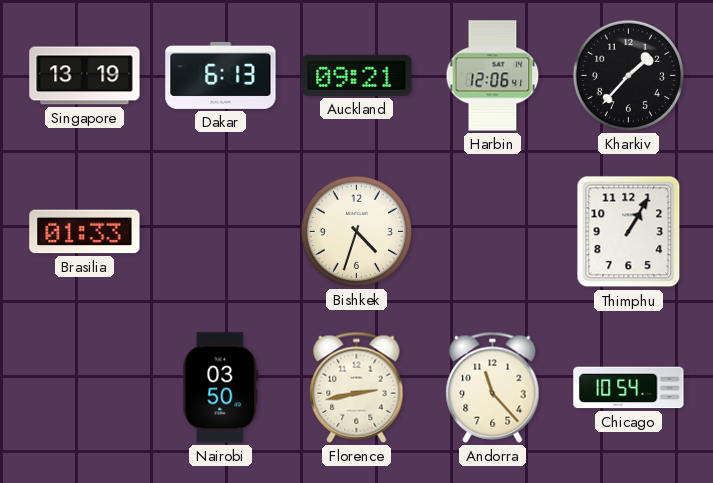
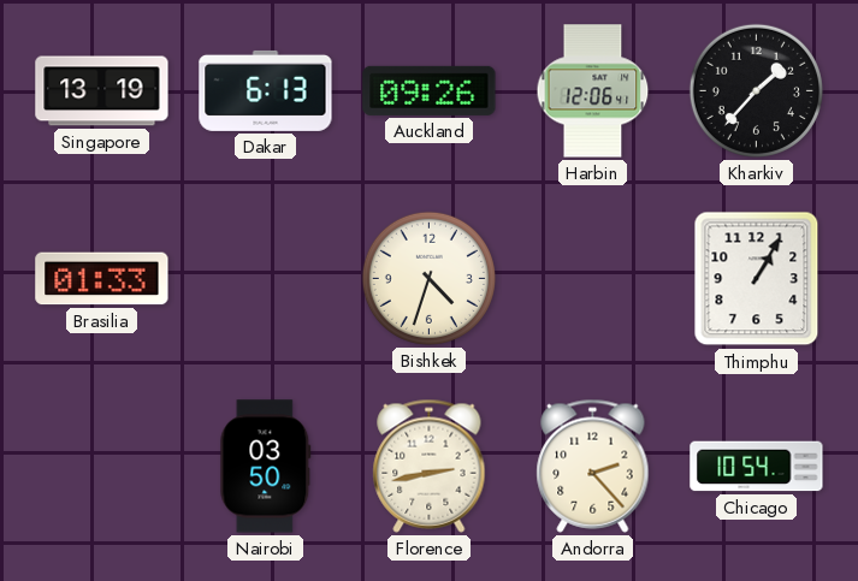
Auckland: 09:21 -> 09:26
Andorra: 11:23 -> 2:23
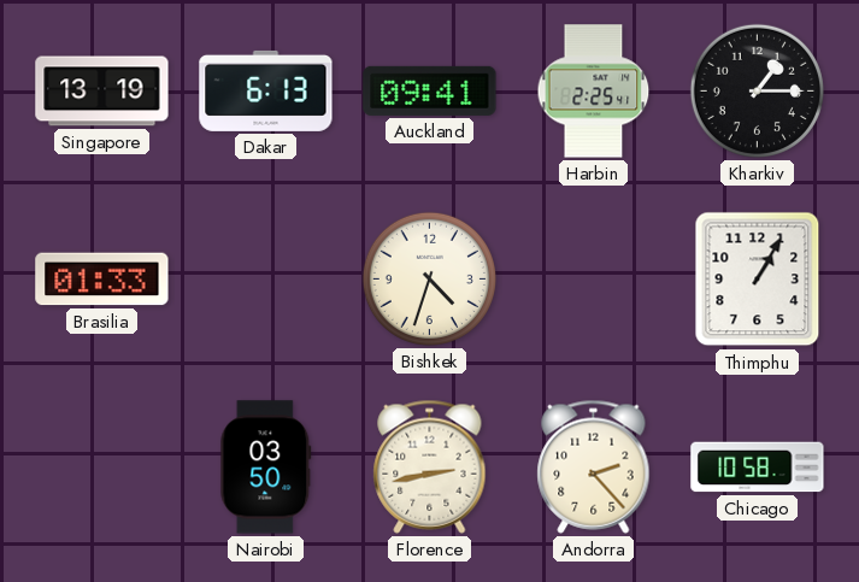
Auckland: 09:26 -> 09:41
Harbin: 12:06 -> 2:25
Kharkiv: 1:37 -> 1:15
Chicago: 10:54 -> 10:58
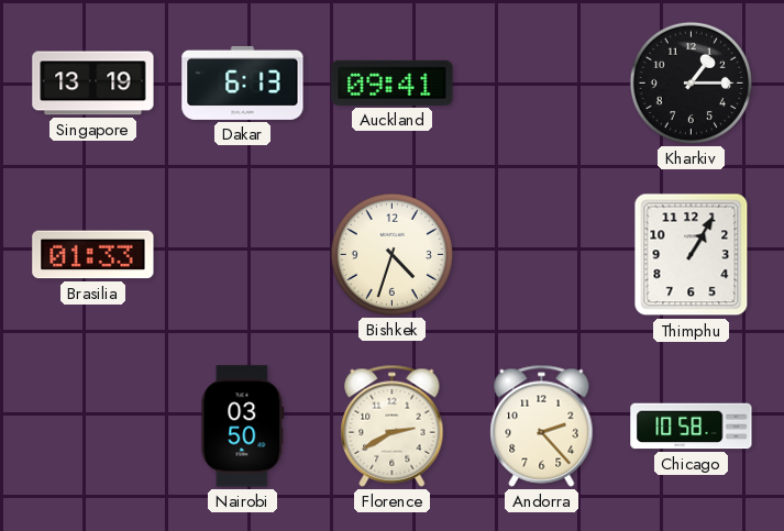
Harbin: 2:25 -> none
Florence: 2:43 -> 2:40
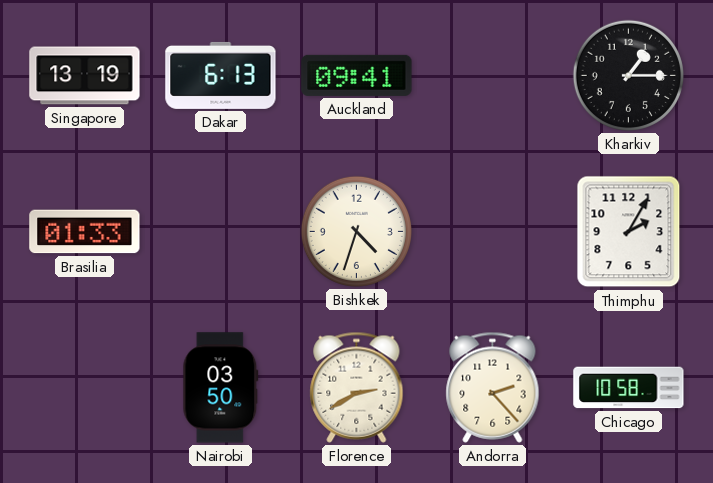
Thimphu: 1:05 -> 2:05
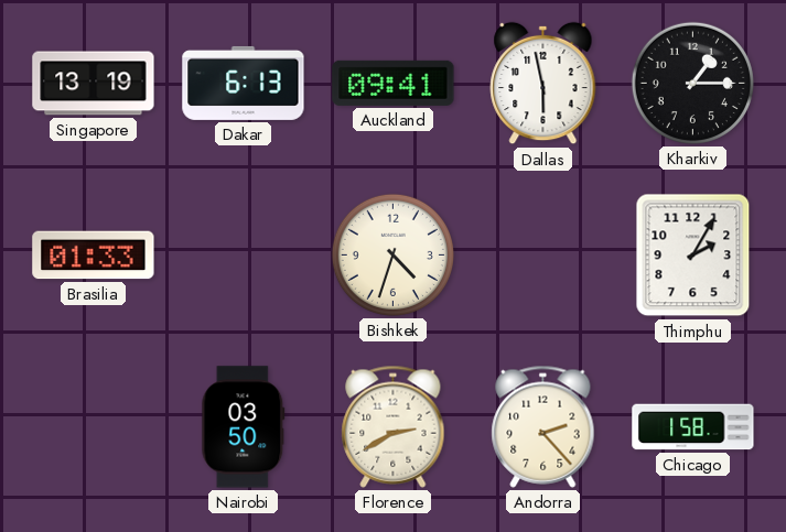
Dallas: none -> 5:58
Chicago: 10:58 -> 1:58
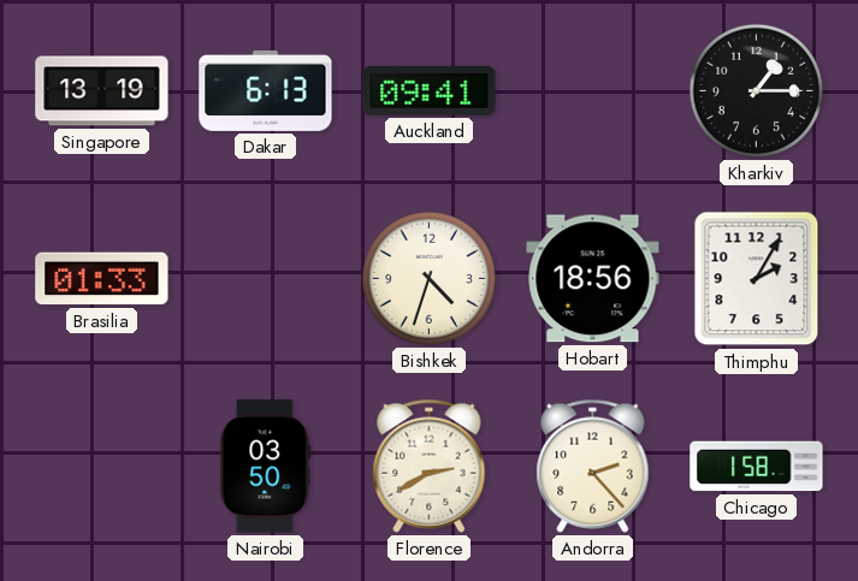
Dallas: 5:58 -> none
Hobart: none -> 18:56
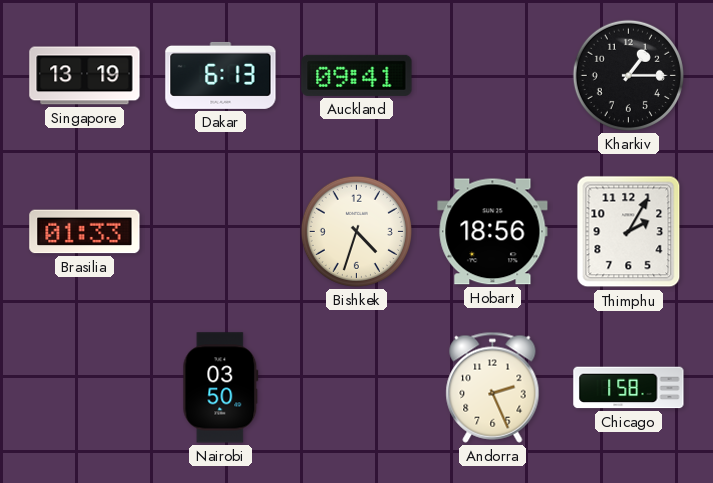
Florence: 2:40 -> none
Andorra: 2:23 -> 2:26
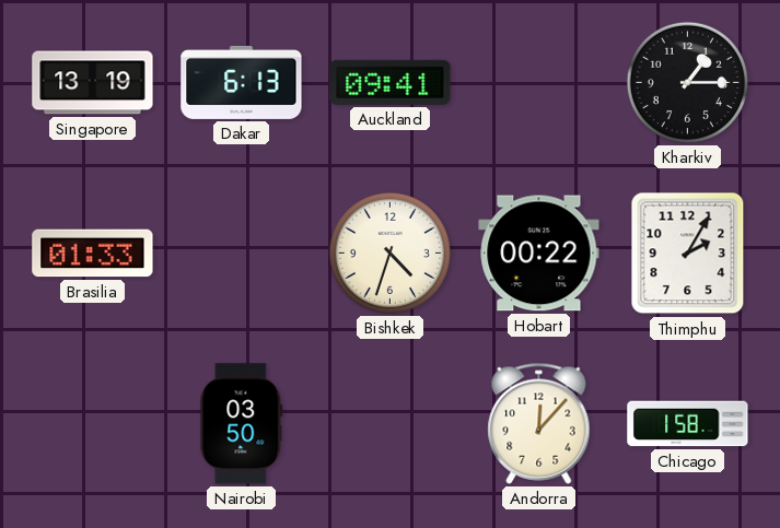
Hobart: 18:56 -> 00:22
Andorra: 2:26 -> 12:07
